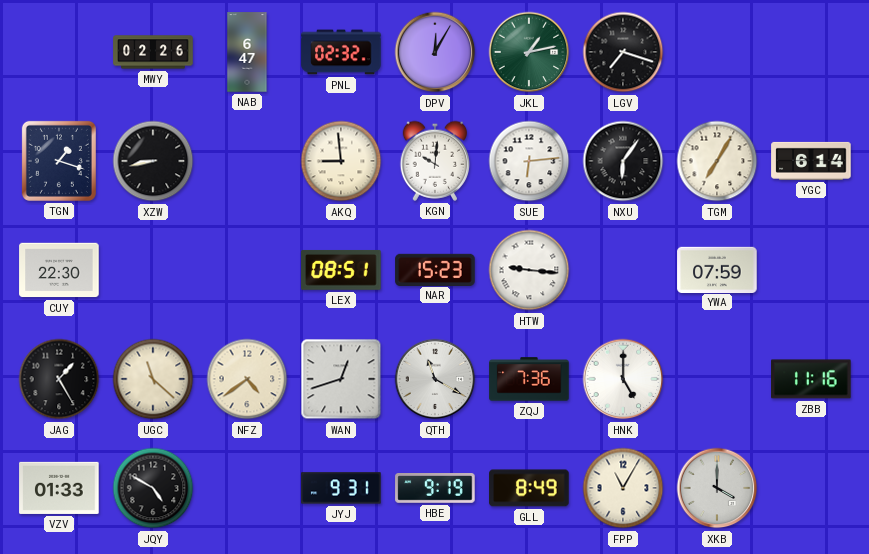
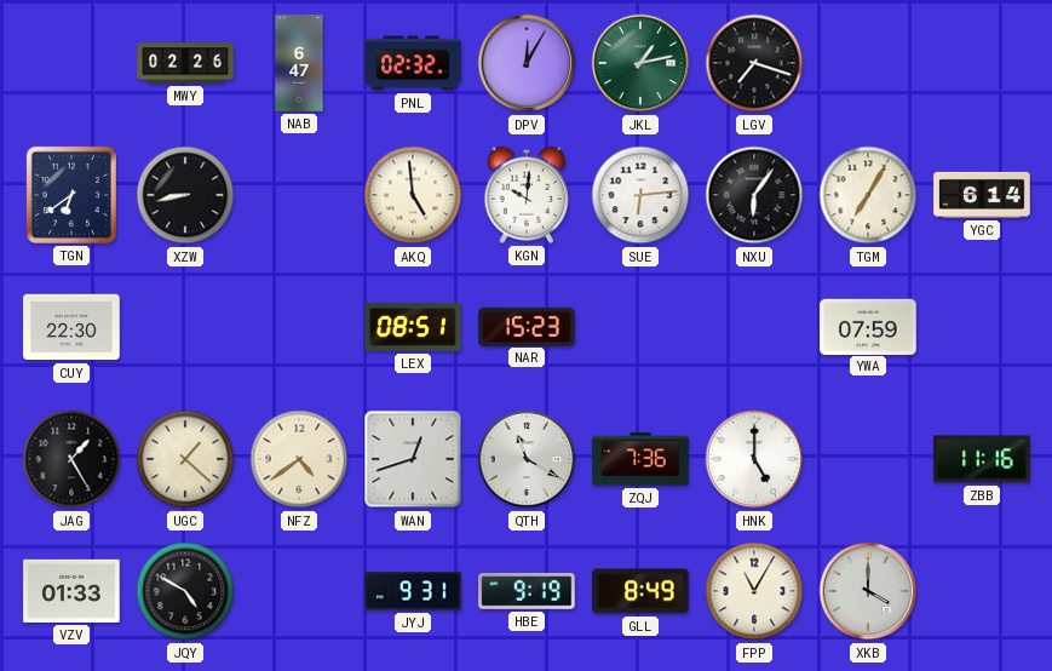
TGN: 1:18 -> 6:39
AKQ: 8:59 -> 4:59
HTW: 9:16 -> none
UGC: 11:22 -> 1:22
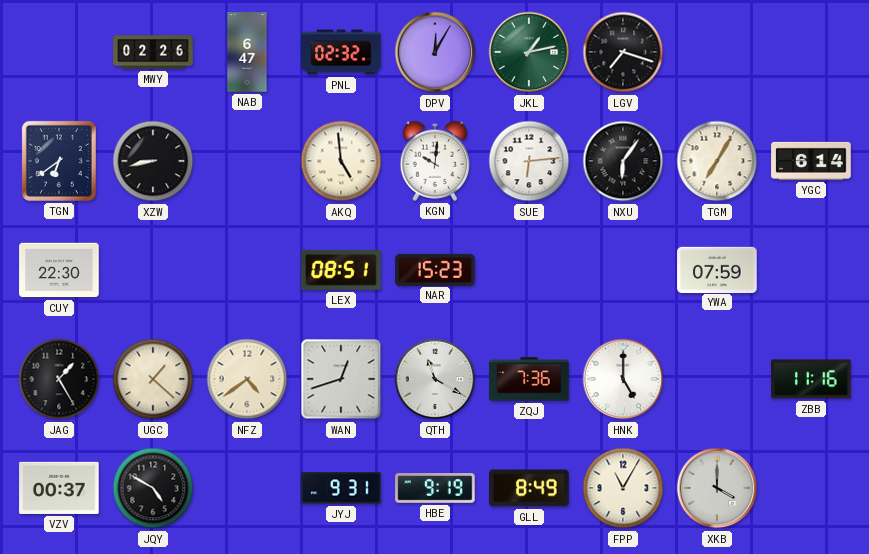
VZV: 01:33 -> 00:37
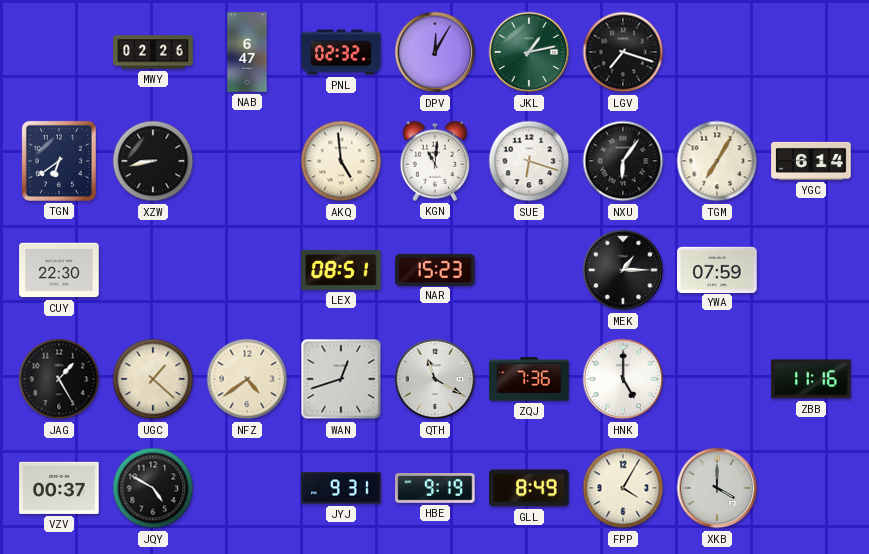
KGN: 10:01 -> 11:01
SUE: 6:14 -> 6:18
MEK: none -> 1:15
FPP: 11:05 -> 4:05
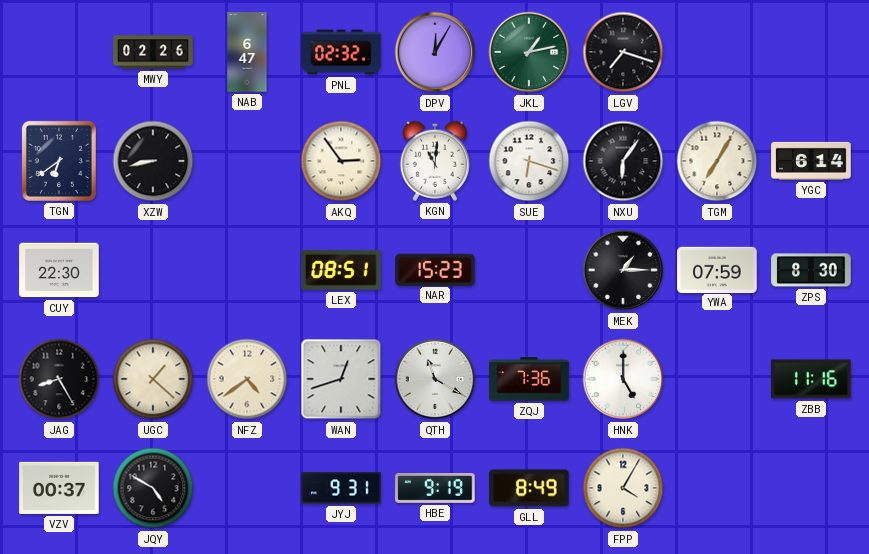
AKQ: 4:59 -> 2:54
ZPS: none -> 8:30
JAG: 1:25 -> 8:25
XKB: 4:00 -> none
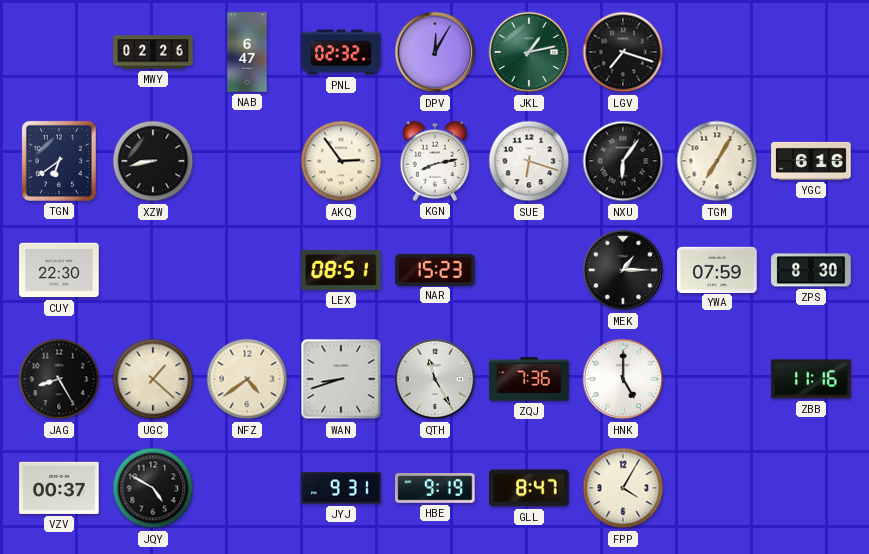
KGN: 11:01 -> 8:13
YGC: 6:14 -> 6:16
WAN: 12:42 -> 8:42
QTH: 11:20 -> 11:25
GLL: 8:49 -> 8:47
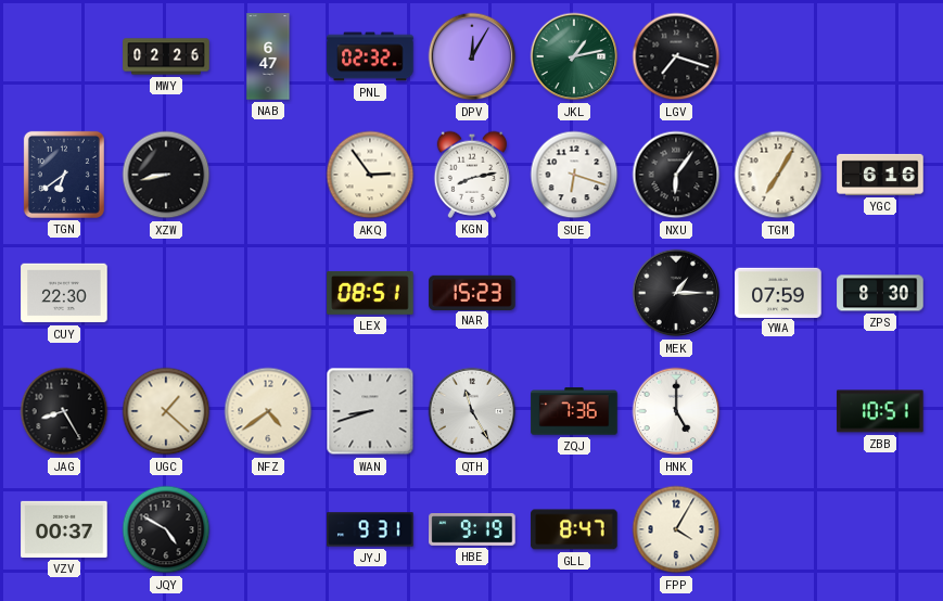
ZBB: 11:16 -> 10:51
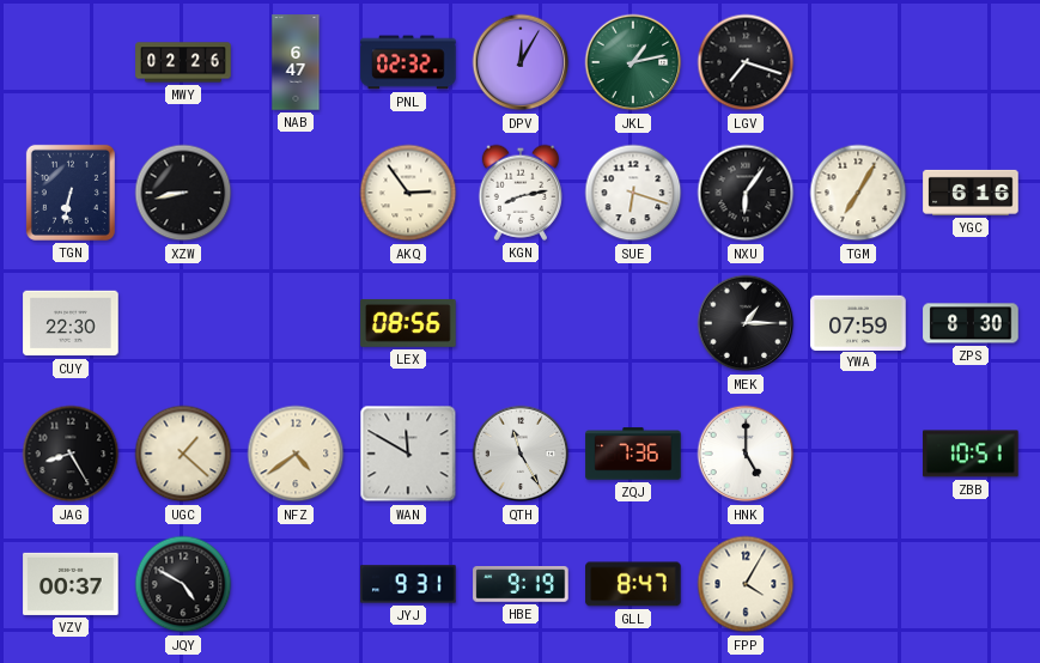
TGN: 6:39 -> 6:32
LEX: 08:51 -> 08:56
NAR: 15:23 -> none
WAN: 8:42 -> 11:50
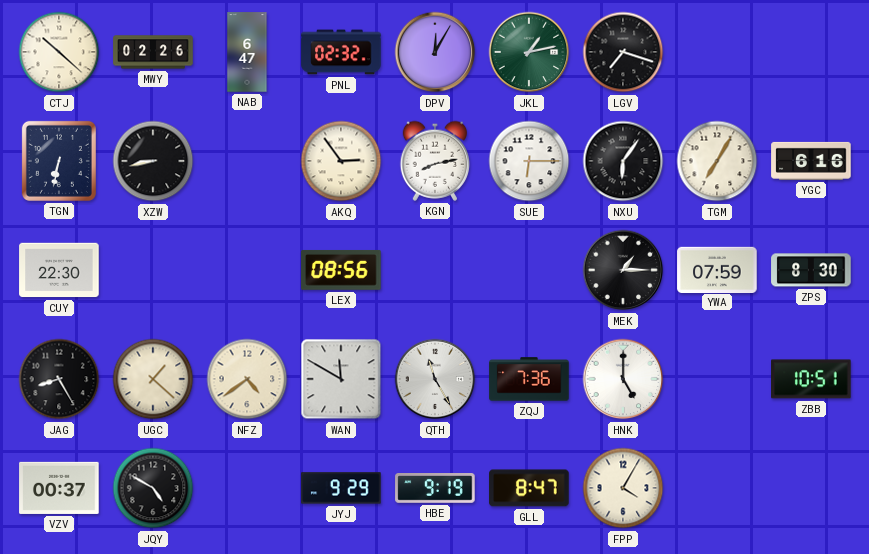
CTJ: none -> 10:22
SUE: 6:18 -> 6:15
JYJ: 9:31 -> 9:29
